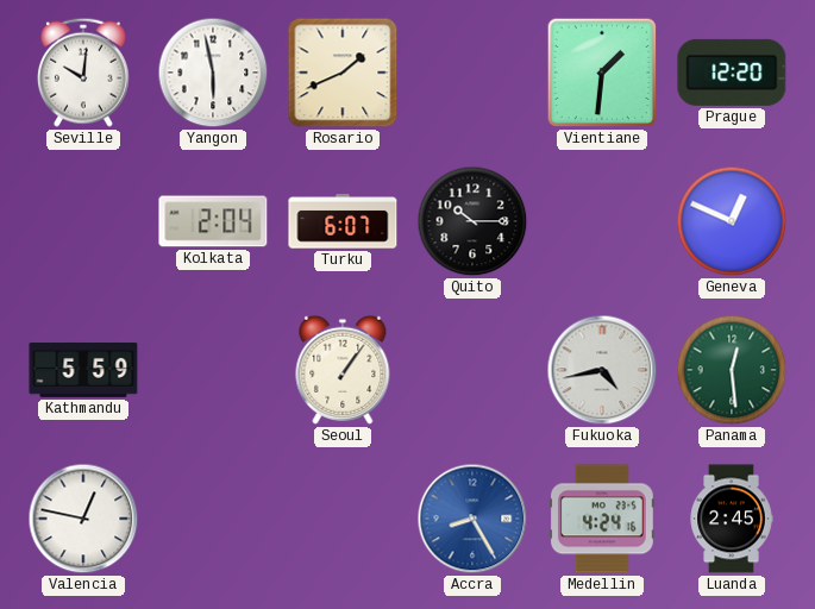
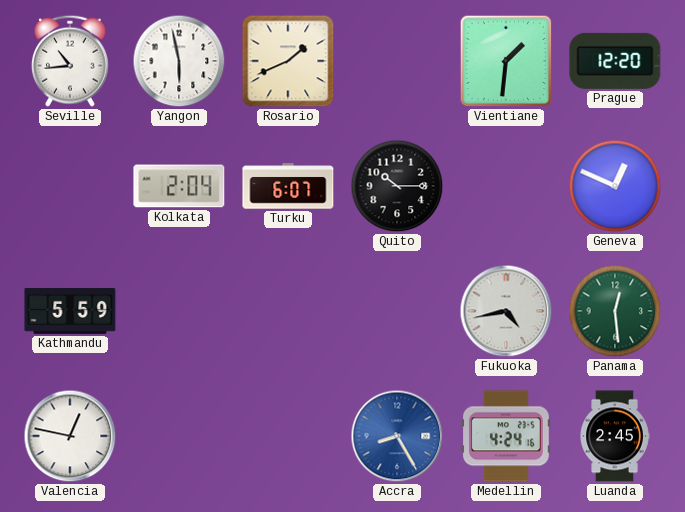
Seville: 10:01 -> 10:44
Seoul: 1:06 -> none
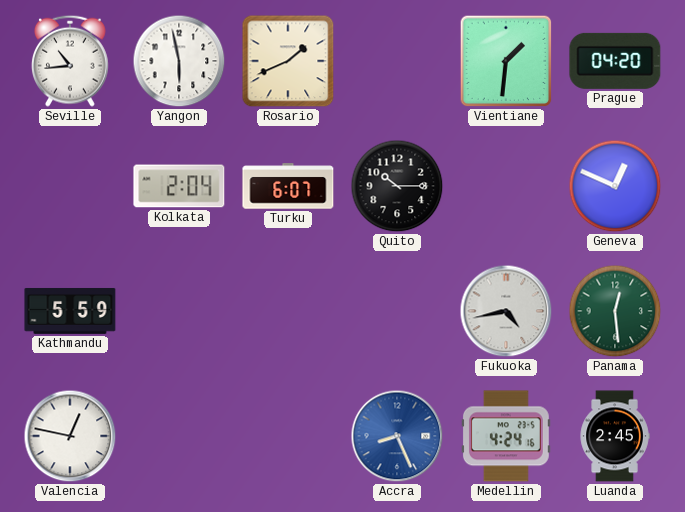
Prague: 12:20 -> 04:20
Accra: 8:25 -> 8:26
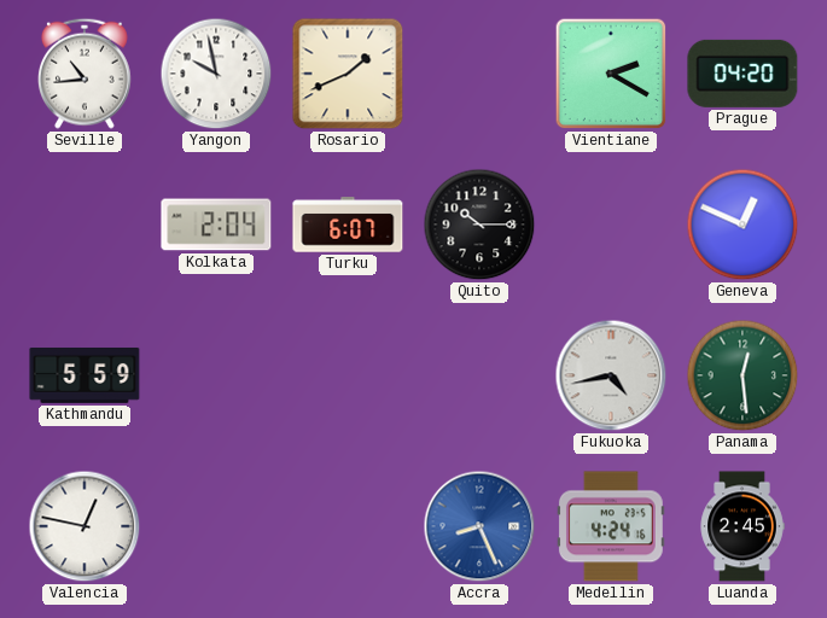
Yangon: 5:58 -> 9:58
Vientiane: 1:31 -> 2:20
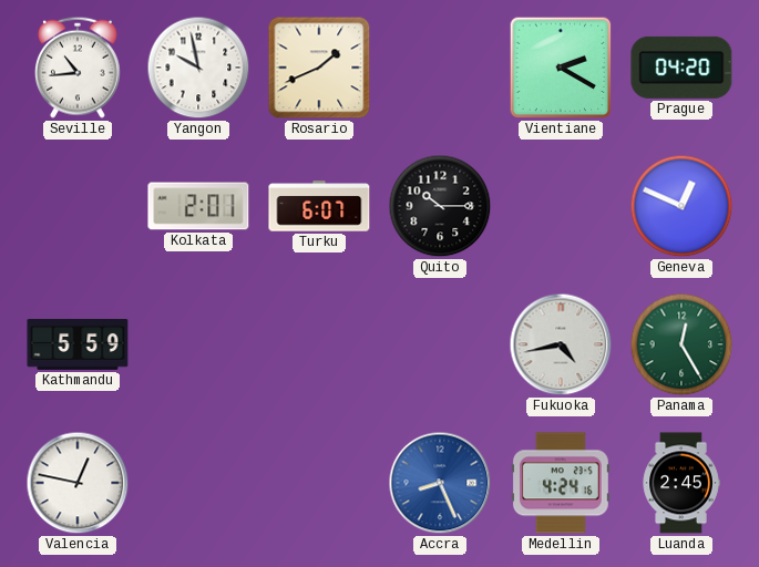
Kolkata: 2:04 -> 2:01
Panama: 12:29 -> 12:25
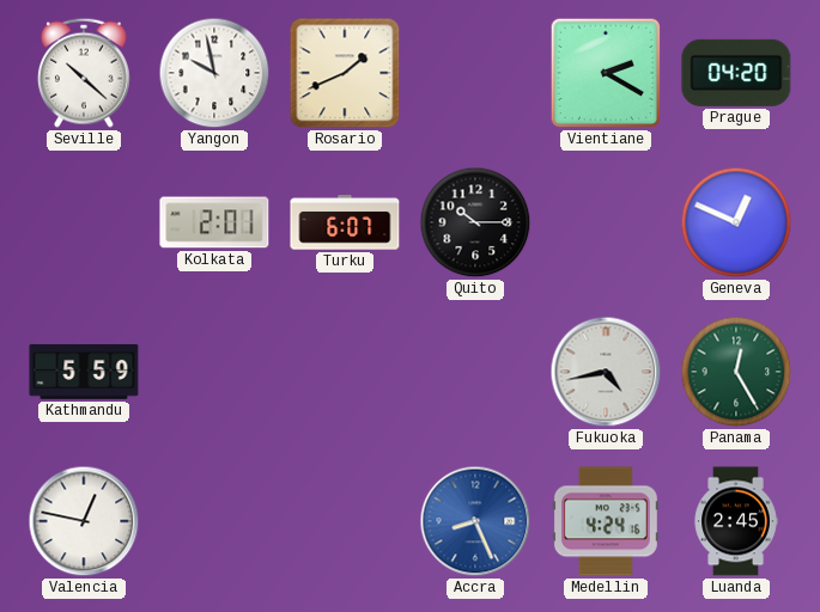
Seville: 10:44 -> 10:22
